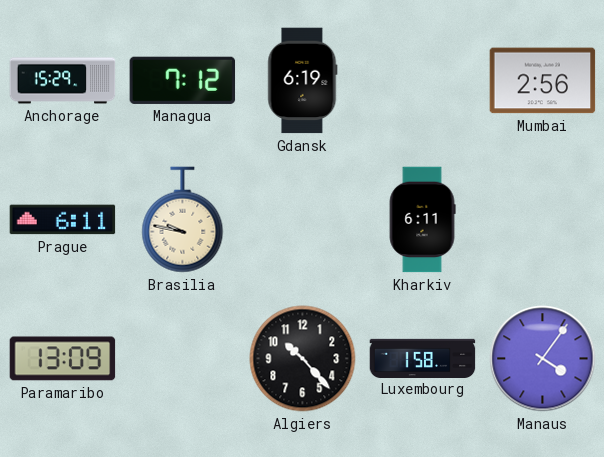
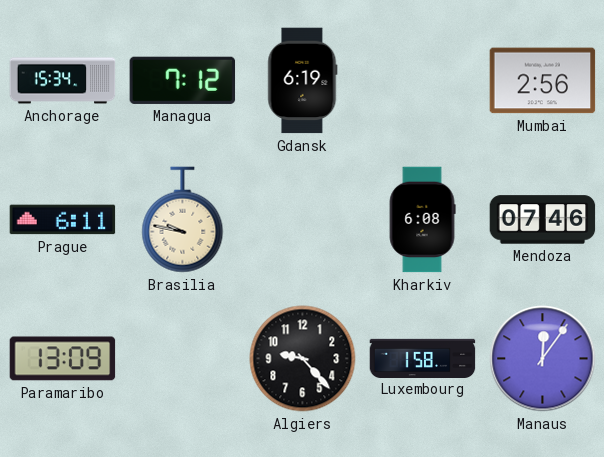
Anchorage: 15:29 -> 15:34
Kharkiv: 6:11 -> 6:08
Mendoza: none -> 07:46
Algiers: 10:23 -> 9:23
Manaus: 4:06 -> 12:06
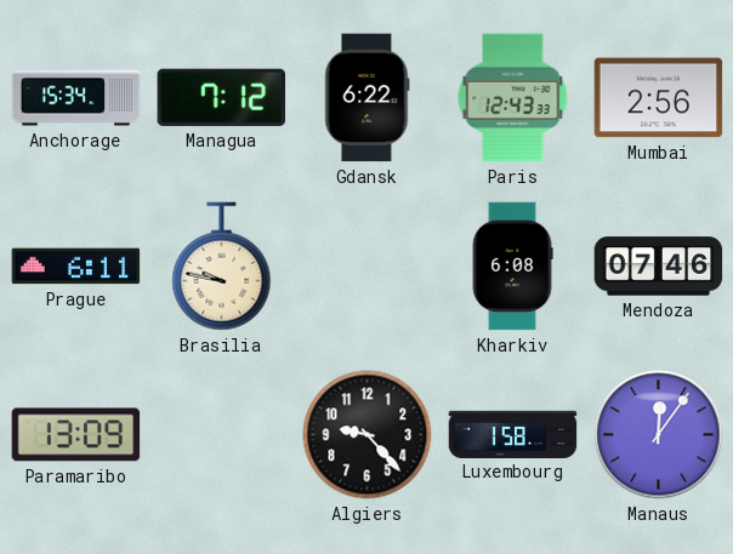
Gdansk: 6:19 -> 6:22
Paris: none -> 12:43
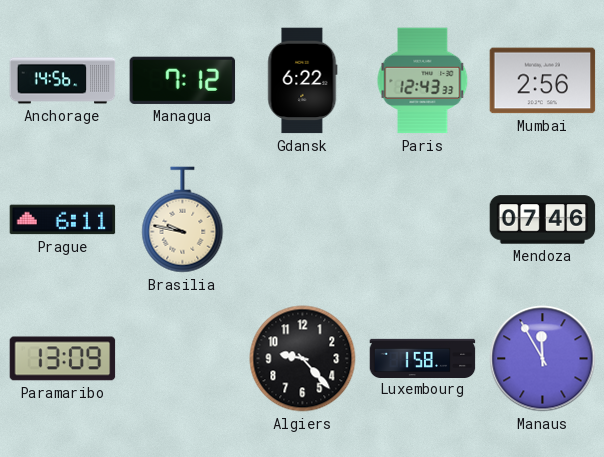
Anchorage: 15:34 -> 14:56
Kharkiv: 6:08 -> none
Manaus: 12:06 -> 11:55
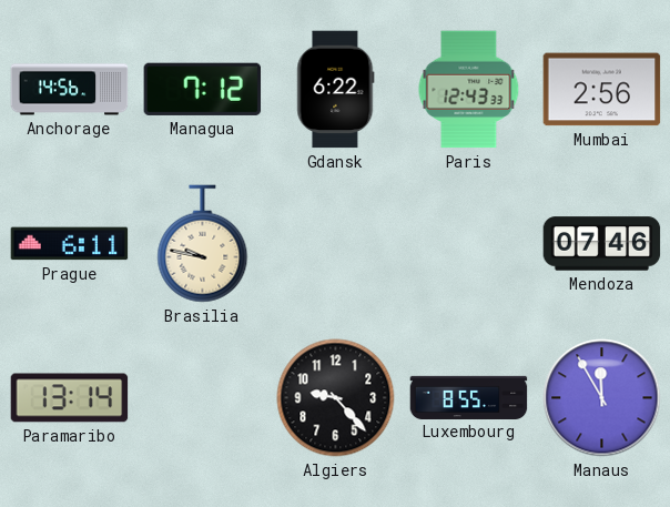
Paramaribo: 13:09 -> 13:14
Luxembourg: 1:58 -> 8:55
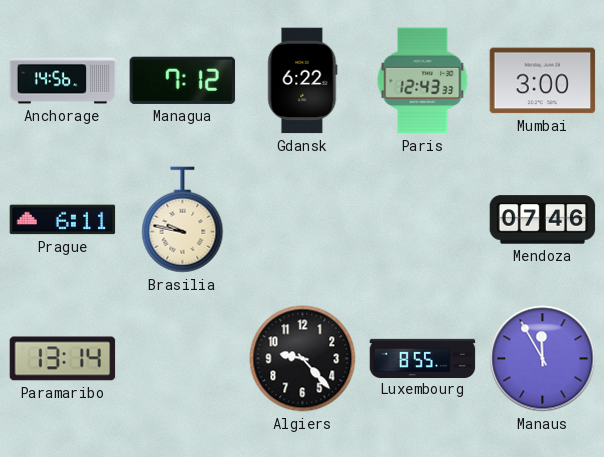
Mumbai: 2:56 -> 3:00
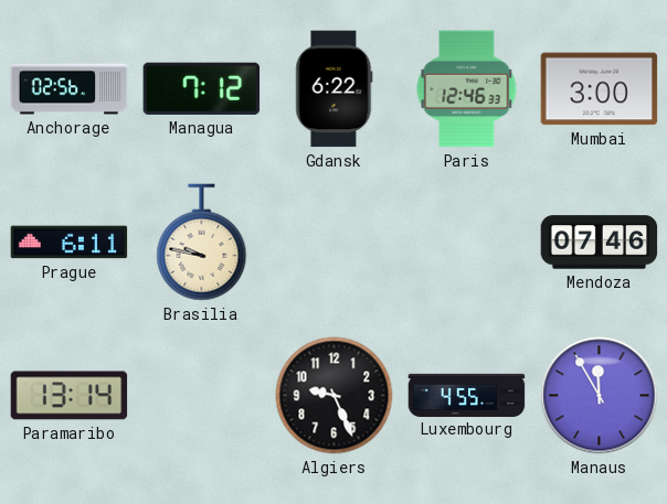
Anchorage: 14:56 -> 02:56
Paris: 12:43 -> 12:46
Algiers: 9:23 -> 9:26
Luxembourg: 8:55 -> 4:55
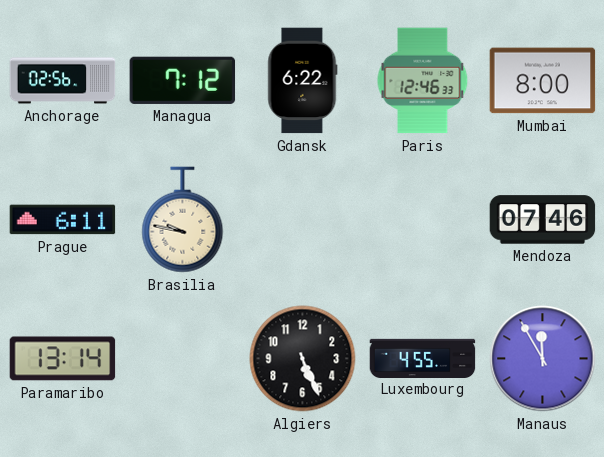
Mumbai: 3:00 -> 8:00
Algiers: 9:26 -> 5:26
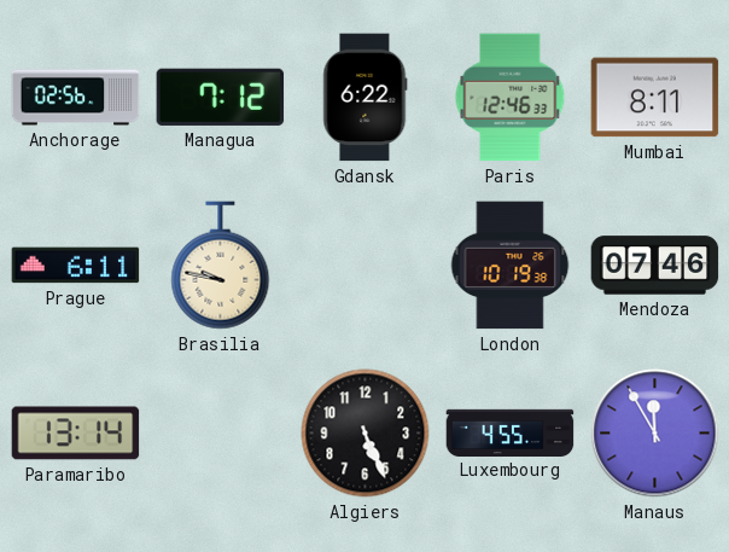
Mumbai: 8:00 -> 8:11
London: none -> 10:19
